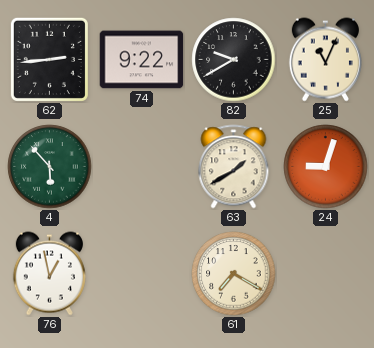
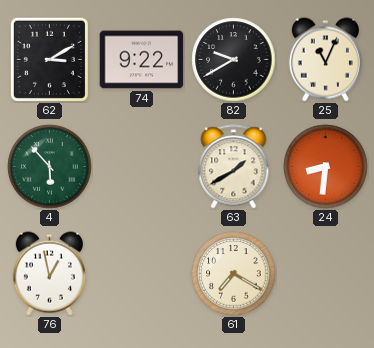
62: 2:44 -> 3:10
24: 9:03 -> 8:31
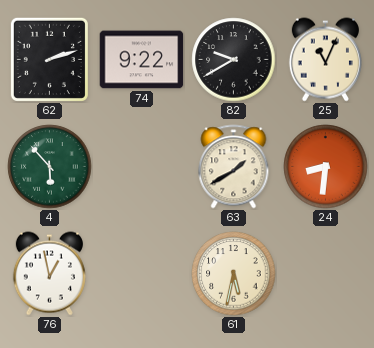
62: 3:10 -> 2:12
61: 7:20 -> 5:32
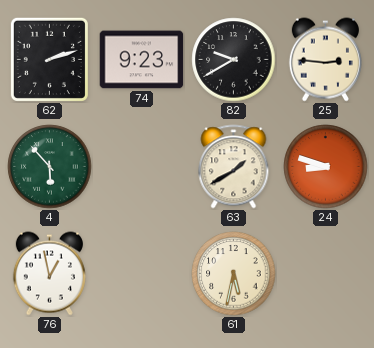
74: 9:22 -> 9:23
25: 11:04 -> 2:46
24: 8:31 -> 8:48
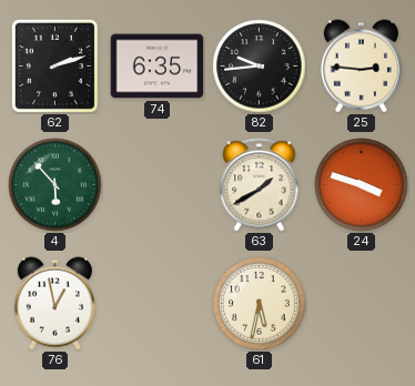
74: 9:23 -> 6:35
82: 9:40 -> 9:44
24: 8:48 -> 3:48
